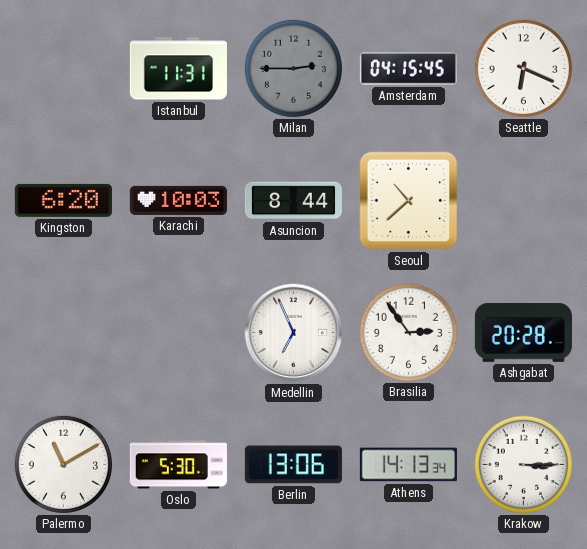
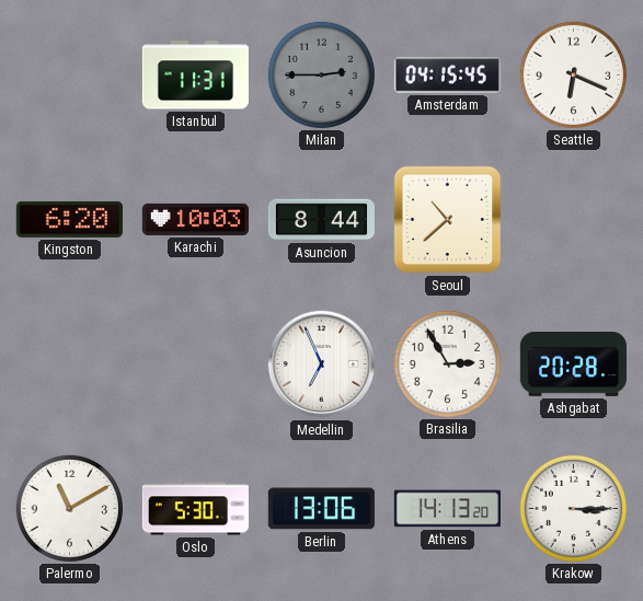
Brasilia: 2:54 -> 2:55
Athens: 14:13:34 -> 14:13:20
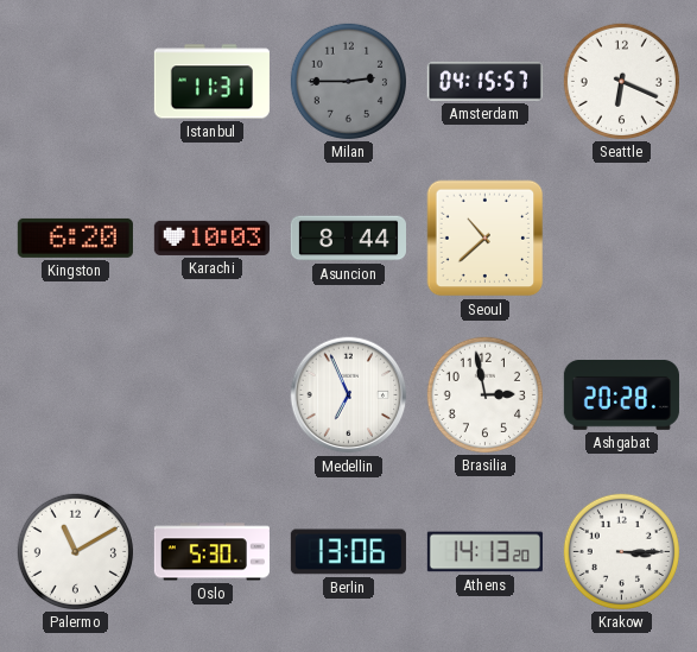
Amsterdam: 04:15:45 -> 04:15:57
Brasilia: 2:55 -> 2:58
